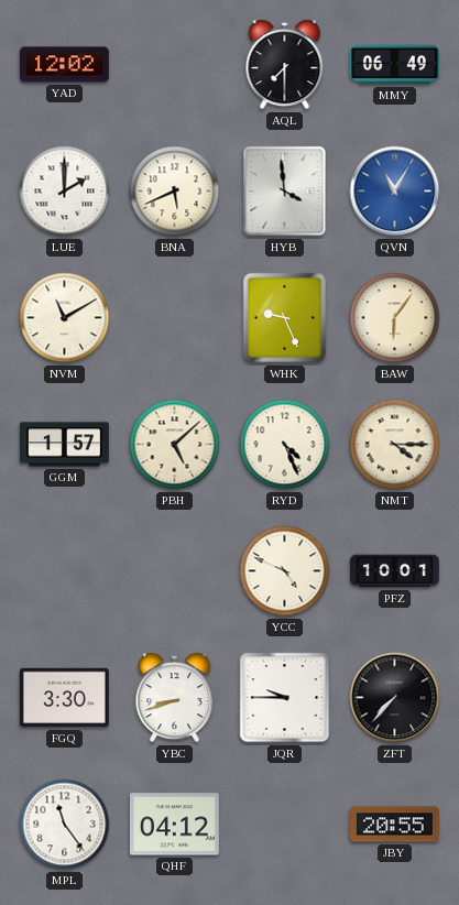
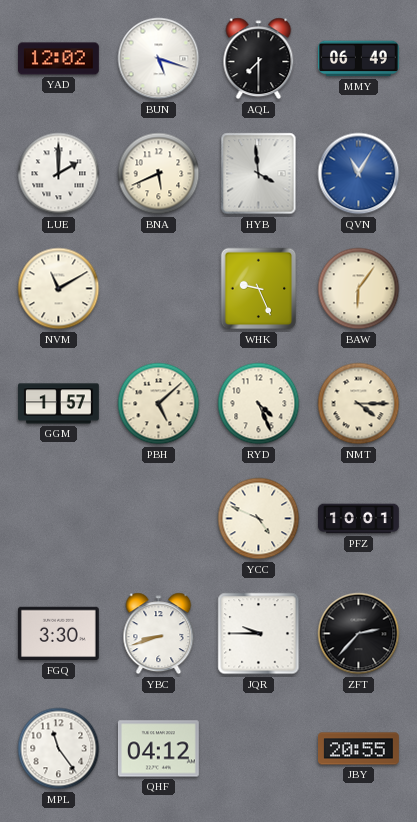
BUN: none -> 5:18
ZFT: 7:37 -> 2:37
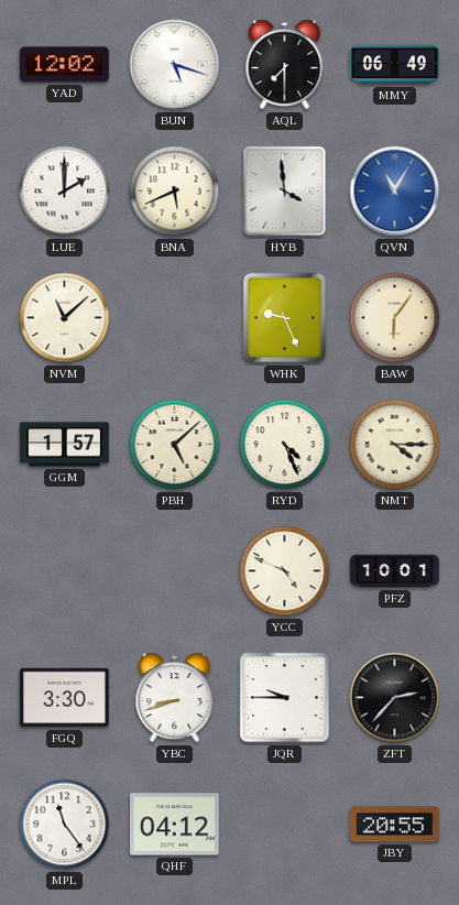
NVM: 11:10 -> 11:08
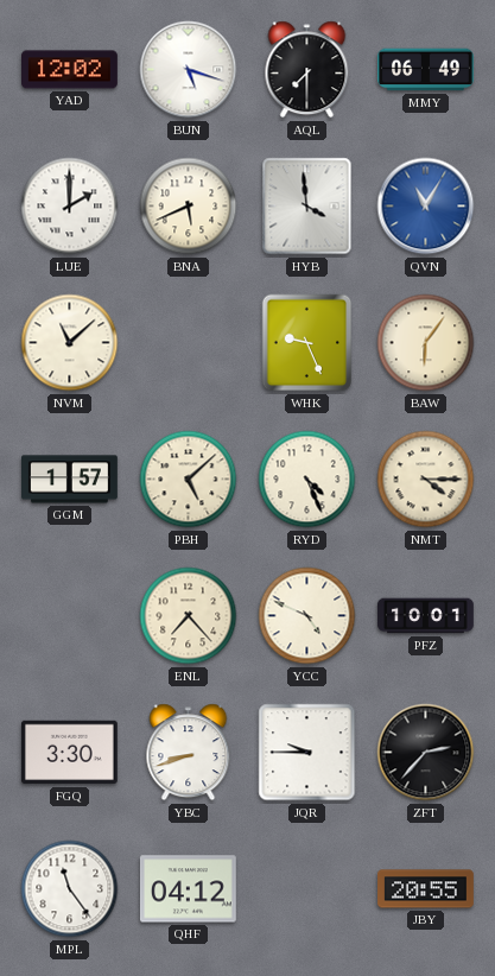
ENL: none -> 7:23
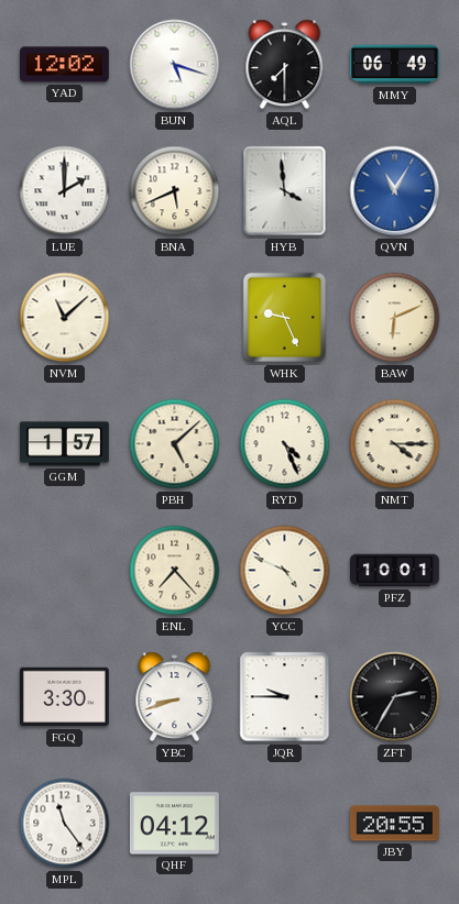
BAW: 6:06 -> 6:11
ZFT: 2:37 -> 2:35
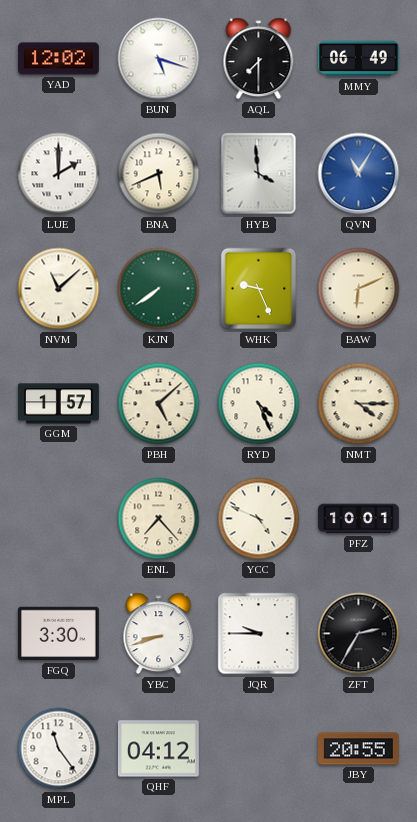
KJN: none -> 7:39
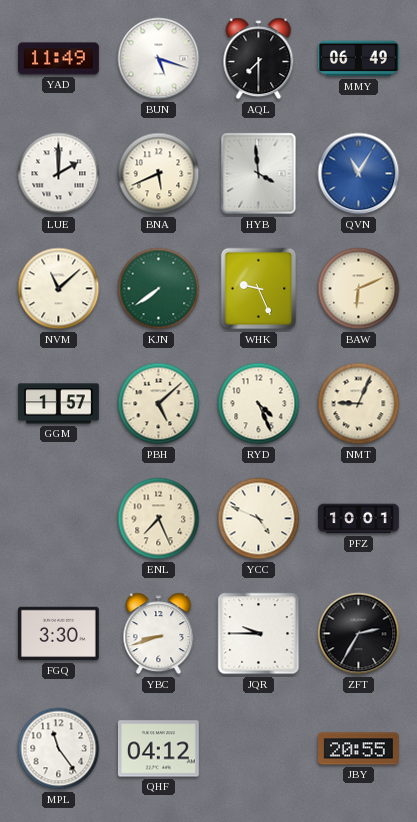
YAD: 12:02 -> 11:49
NMT: 4:15 -> 9:04
ENL: 7:23 -> 7:26
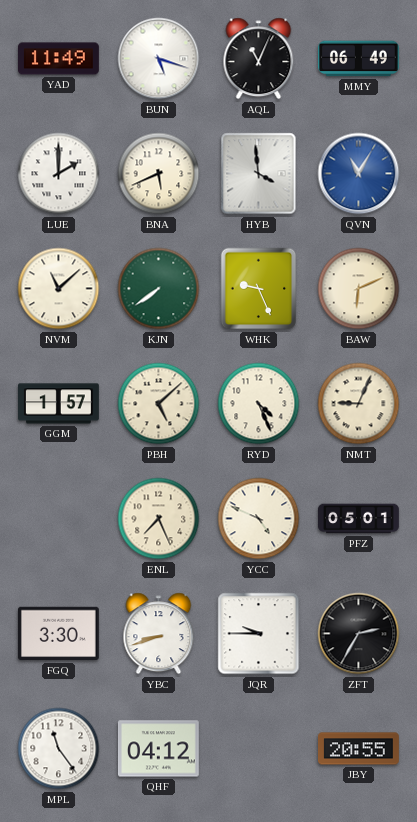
AQL: 7:30 -> 11:04
PFZ: 10:01 -> 05:01
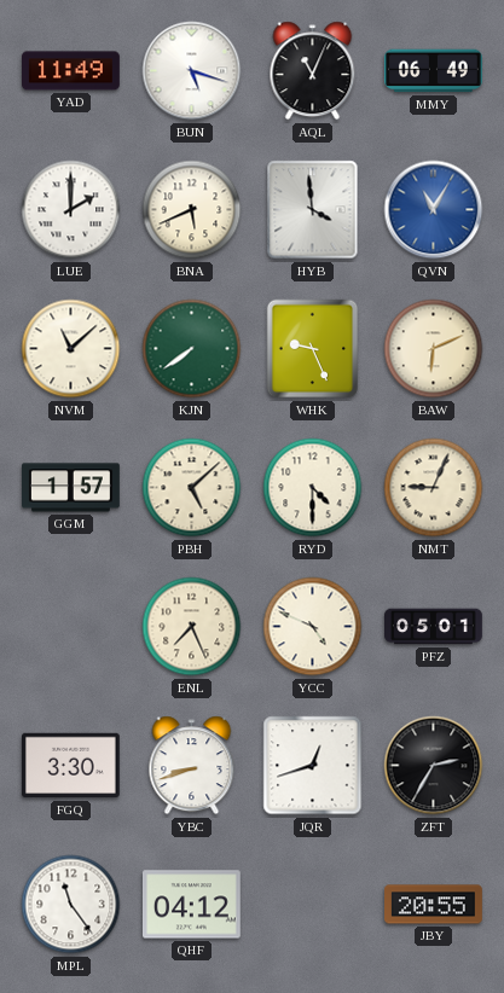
RYD: 4:26 -> 4:30
JQR: 9:45 -> 12:42
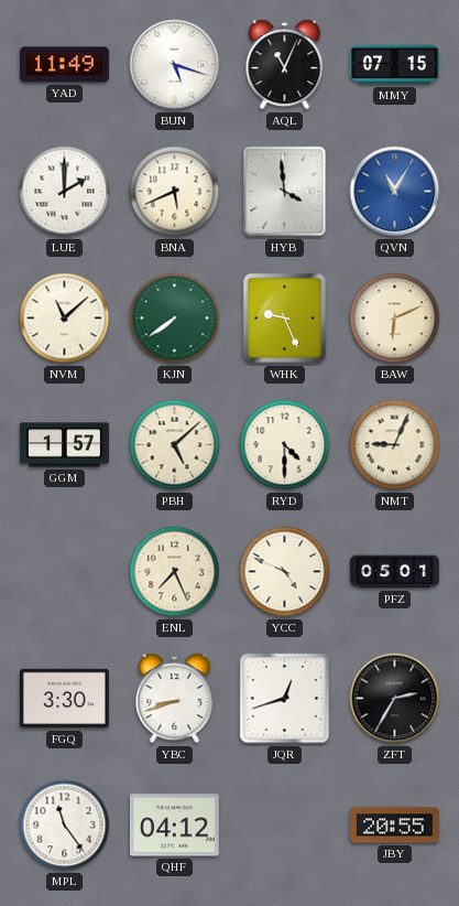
MMY: 06:49 -> 07:15
